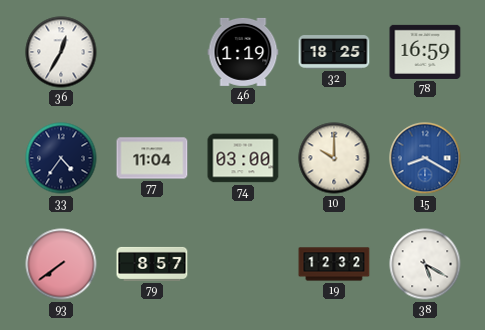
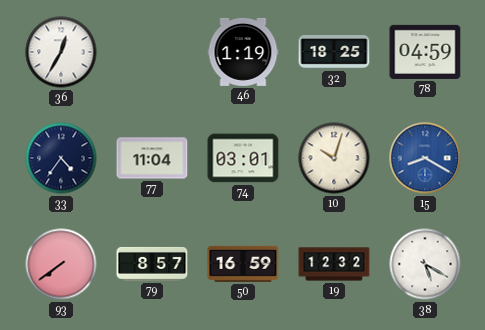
78: 16:59 -> 04:59
74: 03:00 -> 03:01
10: 10:00 -> 10:03
50: none -> 16:59
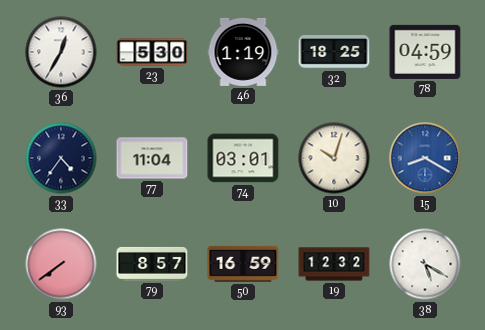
23: none -> 5:30
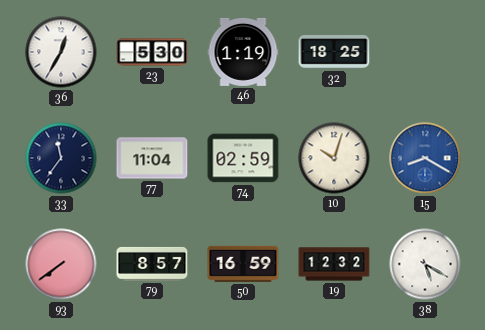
78: 04:59 -> none
33: 4:36 -> 11:36
74: 03:01 -> 02:59
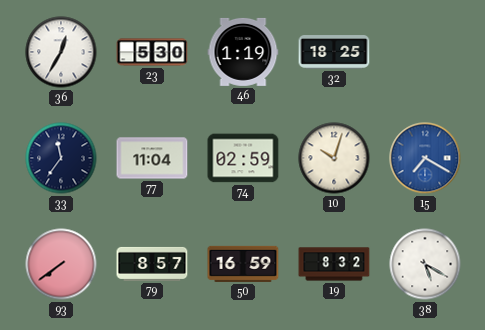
15: 8:20 -> 7:20
19: 12:32 -> 8:32
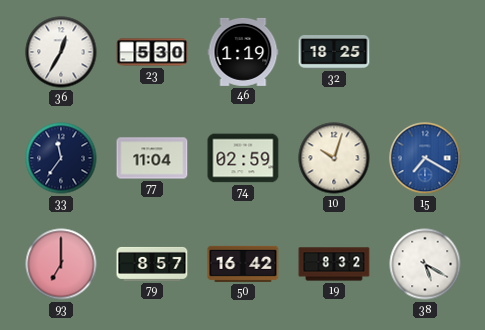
93: 7:39 -> 7:00
50: 16:59 -> 16:42
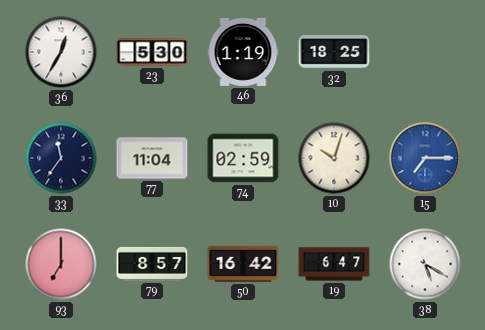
15: 7:20 -> 7:15
19: 8:32 -> 6:47
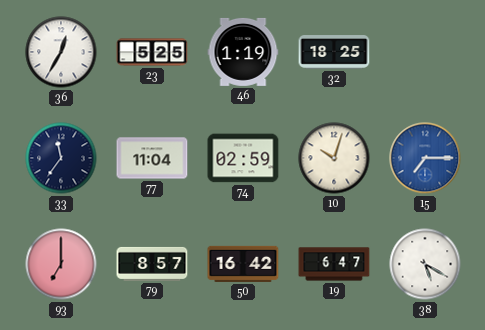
23: 5:30 -> 5:25
